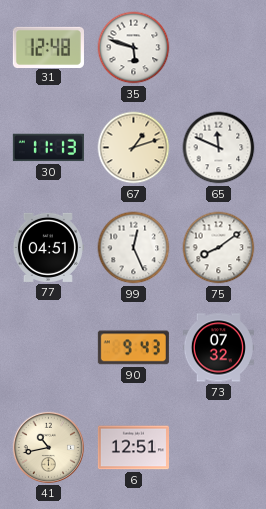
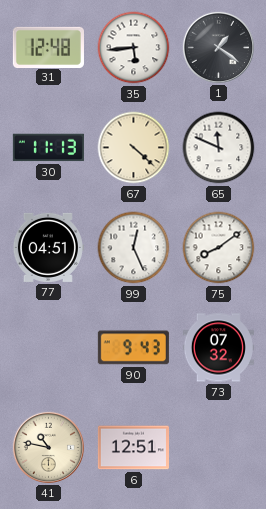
35: 5:48 -> 5:44
1: none -> 1:21
67: 1:12 -> 4:22
41: 10:43 -> 10:47
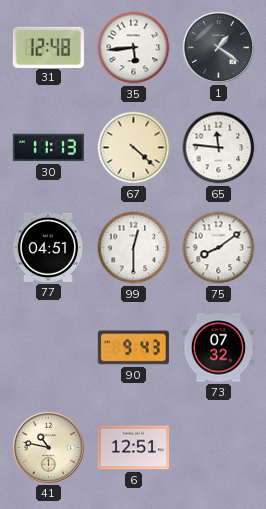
65: 11:49 -> 11:46
99: 12:26 -> 12:30
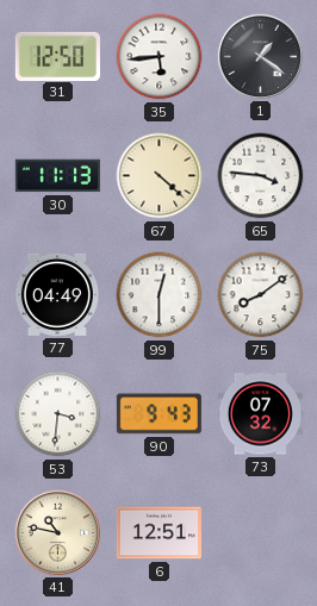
31: 12:48 -> 12:50
65: 11:46 -> 3:46
77: 04:51 -> 04:49
53: none -> 3:31
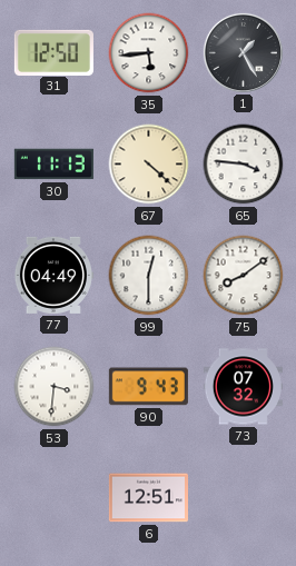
1: 1:21 -> 1:25
41: 10:47 -> none
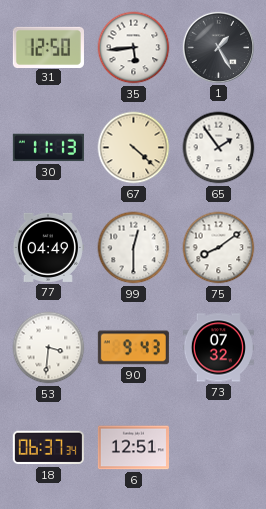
65: 3:46 -> 1:54
18: none -> 06:37
